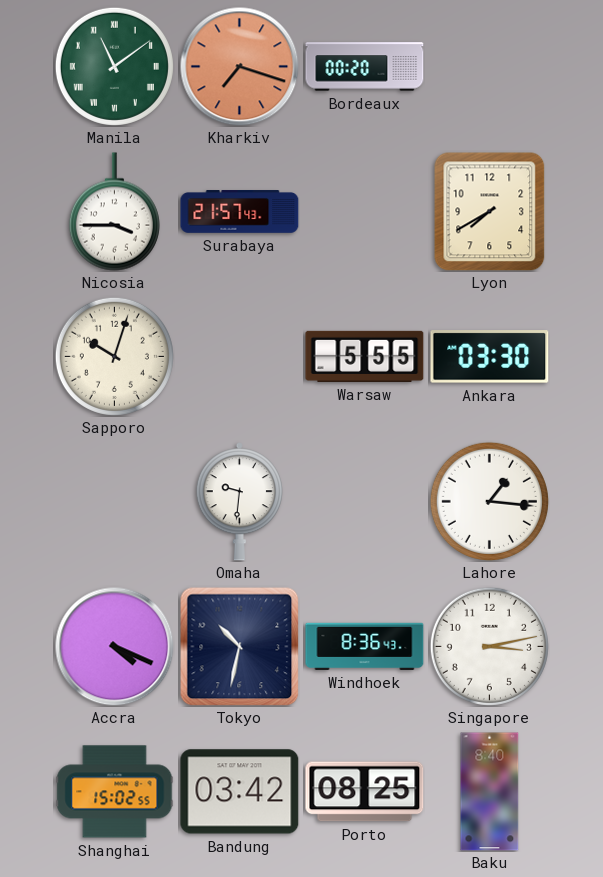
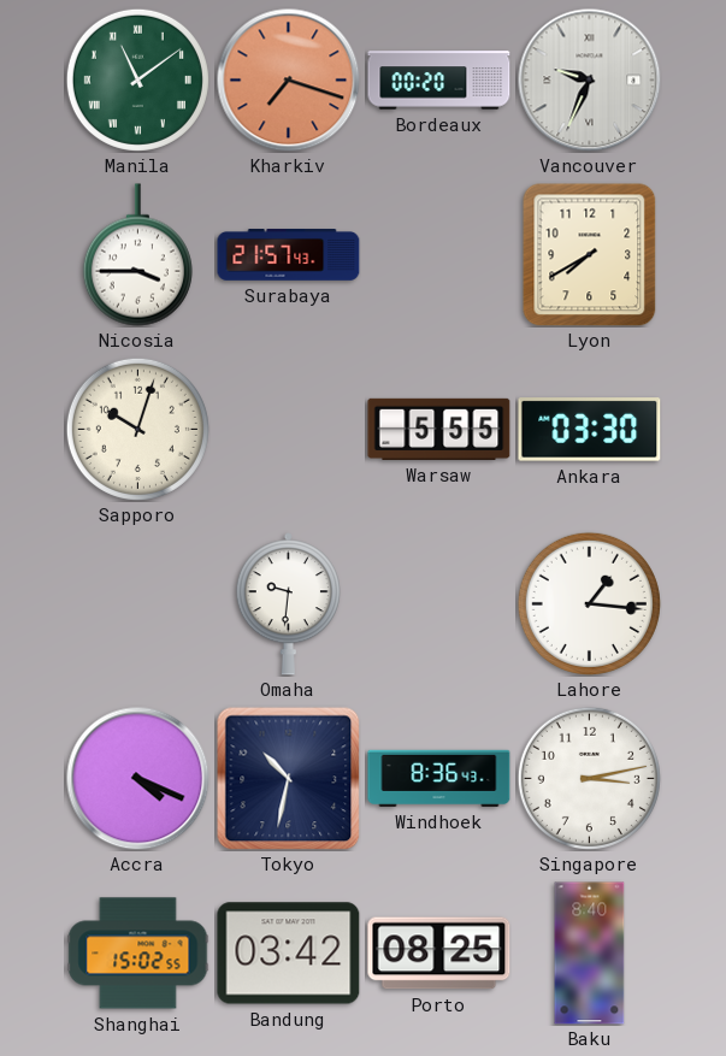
Vancouver: none -> 9:34
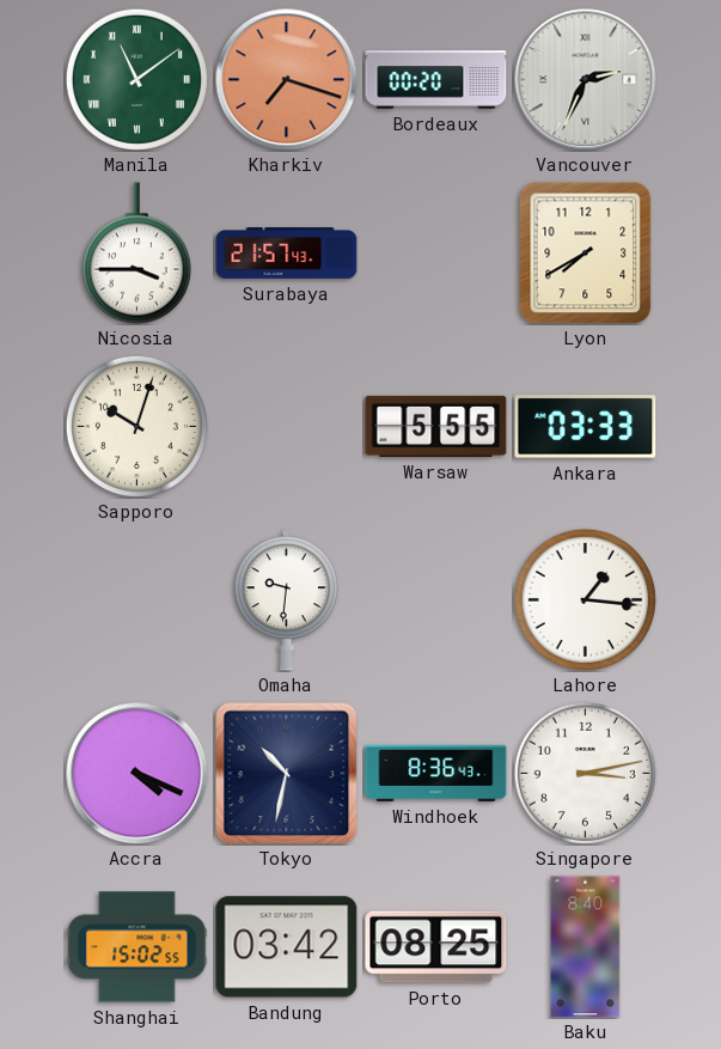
Vancouver: 9:34 -> 2:34
Ankara: 03:30 -> 03:33
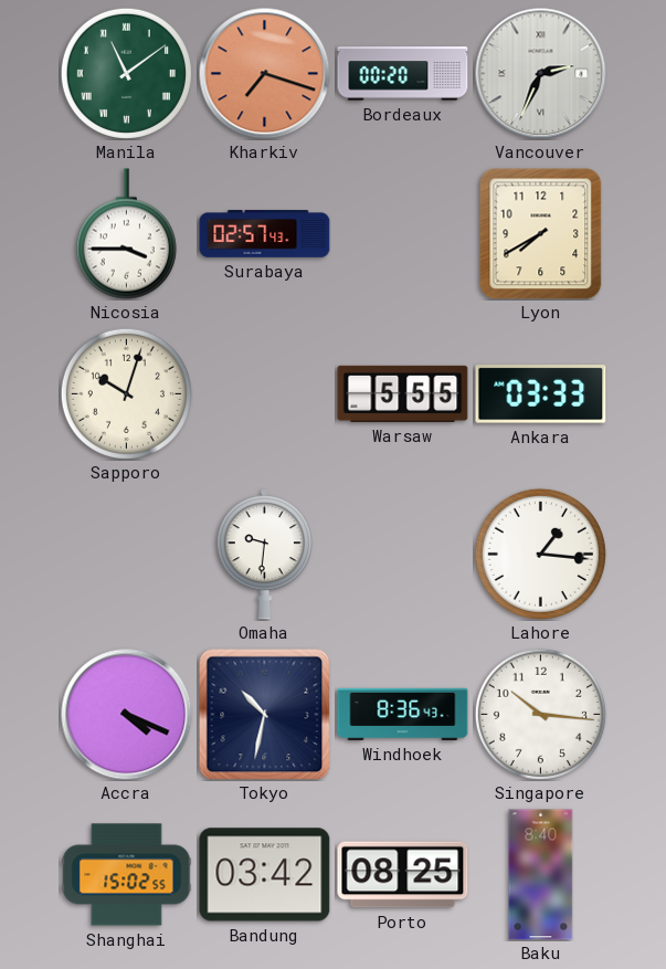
Surabaya: 21:57 -> 02:57
Singapore: 3:13 -> 10:16
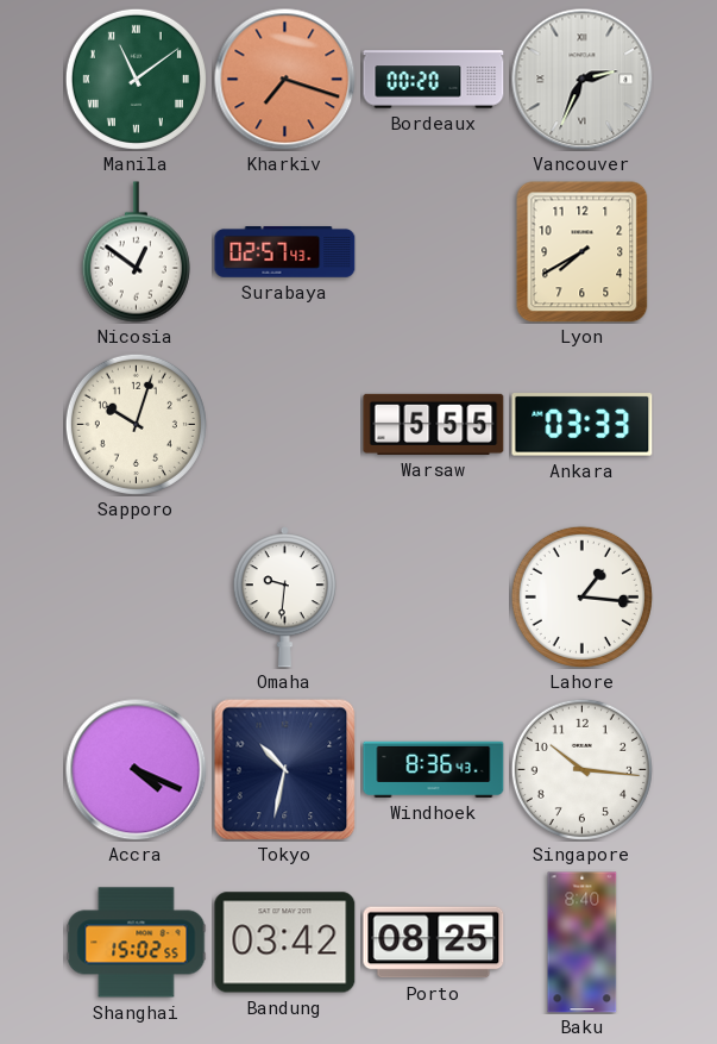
Nicosia: 3:45 -> 12:51
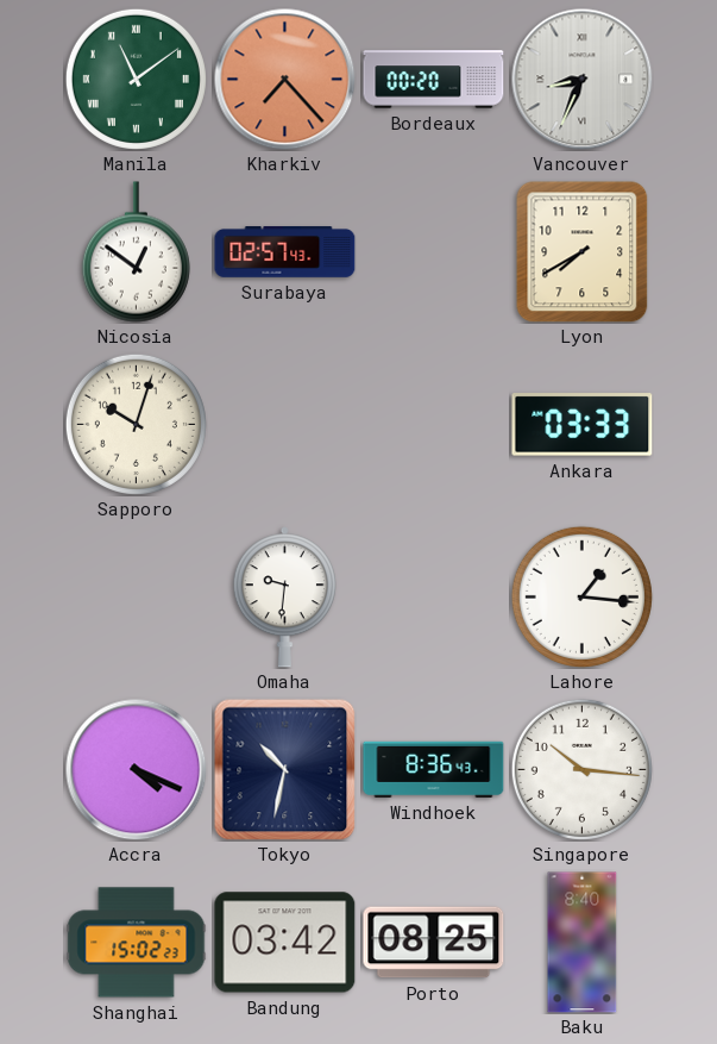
Kharkiv: 7:18 -> 7:23
Vancouver: 2:34 -> 8:34
Warsaw: 5:55 -> none
Shanghai: 15:02:55 -> 15:02:23
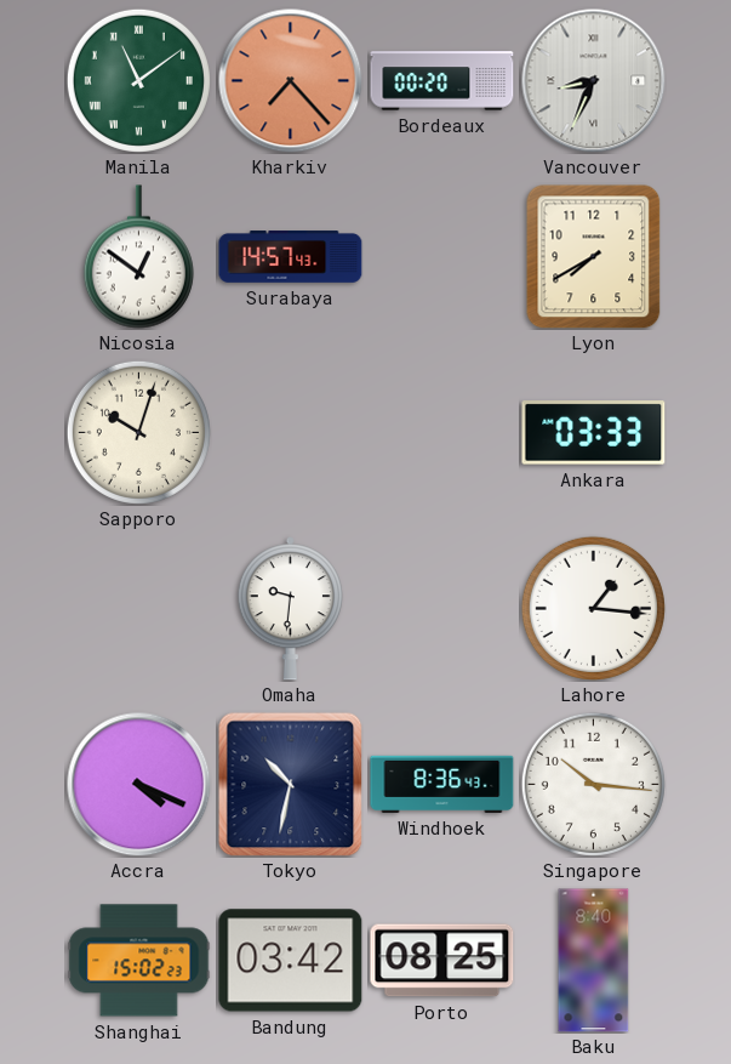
Surabaya: 02:57 -> 14:57
